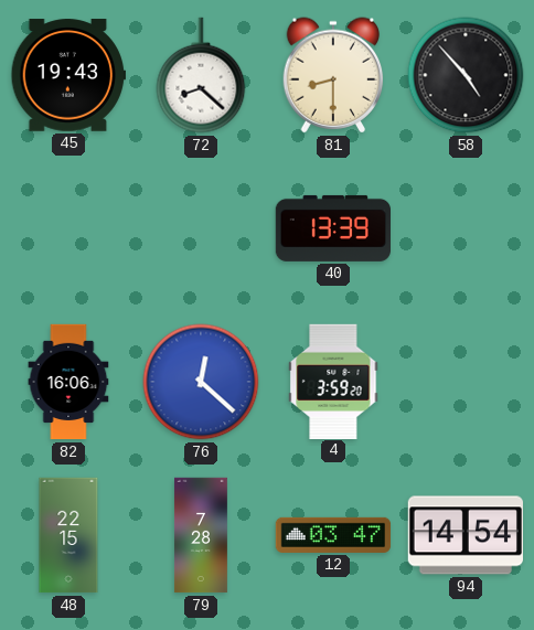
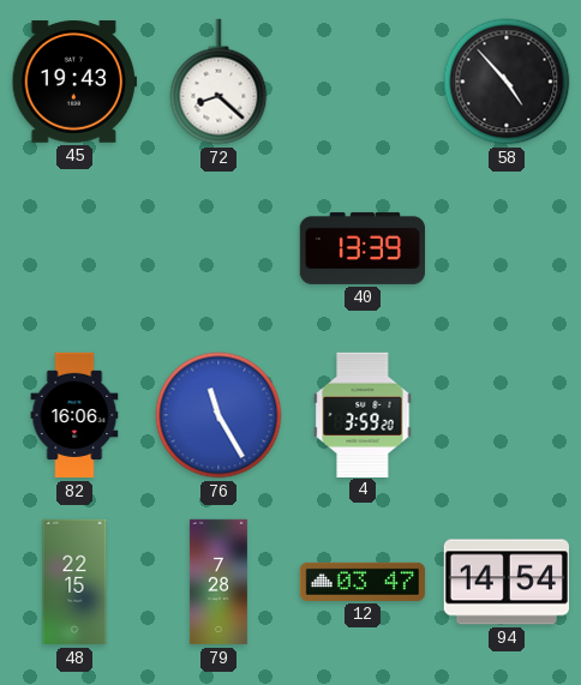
81: 8:30 -> none
76: 12:22 -> 11:25
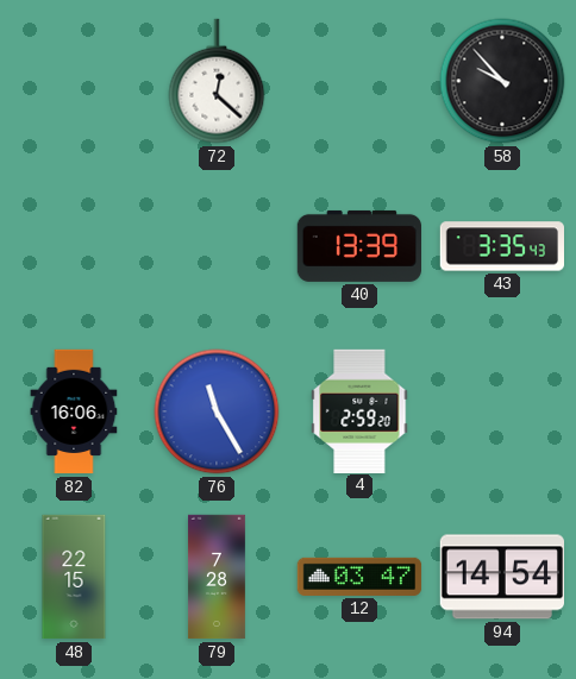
45: 19:43 -> none
72: 8:22 -> 12:22
58: 4:53 -> 9:53
43: none -> 3:35
4: 3:59 -> 2:59
